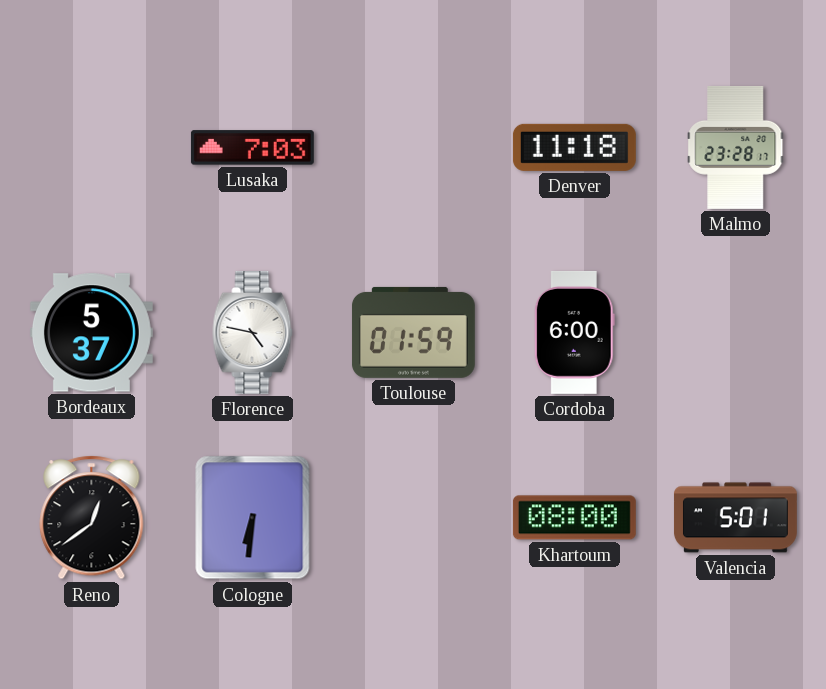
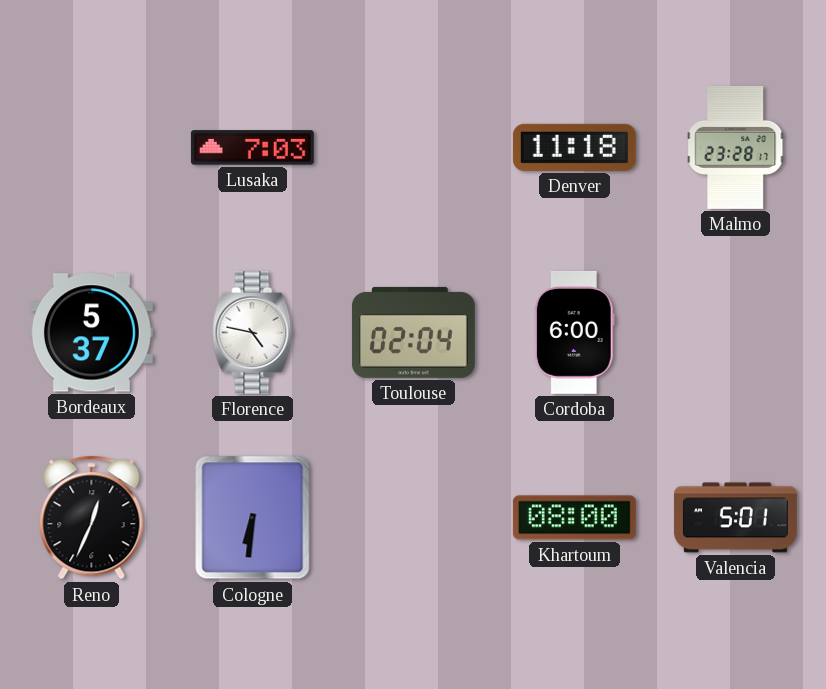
Toulouse: 01:59 -> 02:04
Reno: 12:39 -> 12:34
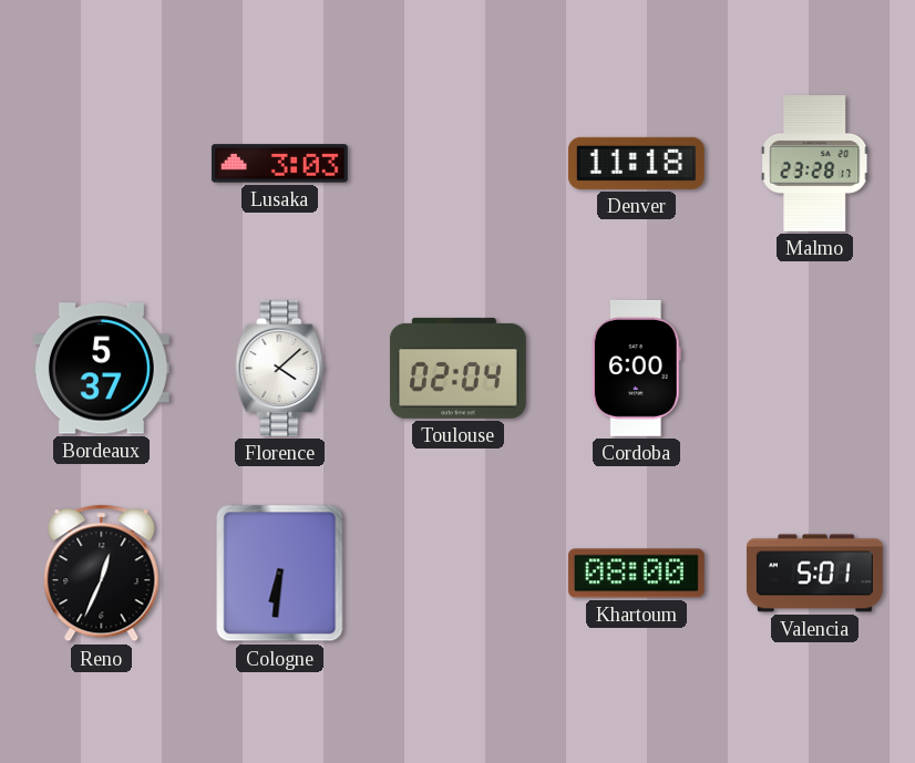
Lusaka: 7:03 -> 3:03
Florence: 4:47 -> 4:08
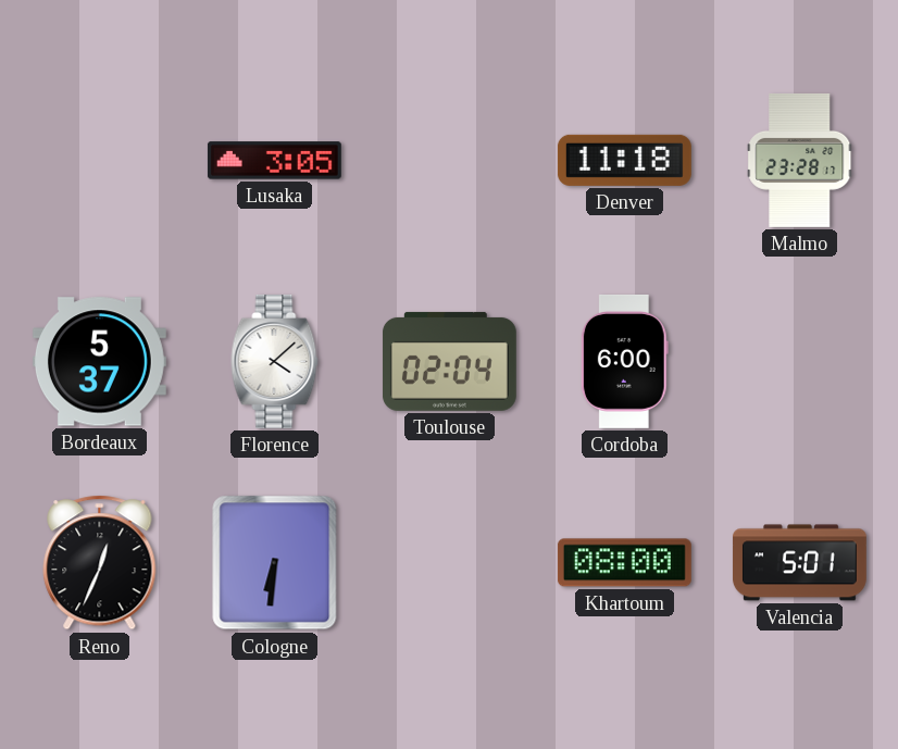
Lusaka: 3:03 -> 3:05
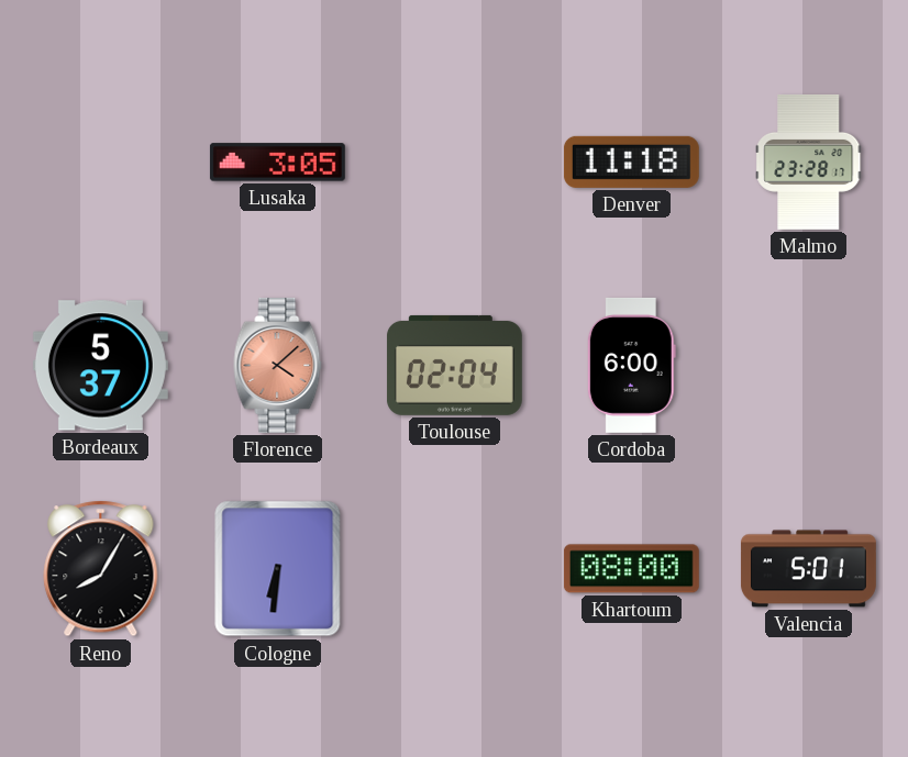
Florence dial: white -> salmon
Reno: 12:34 -> 8:05
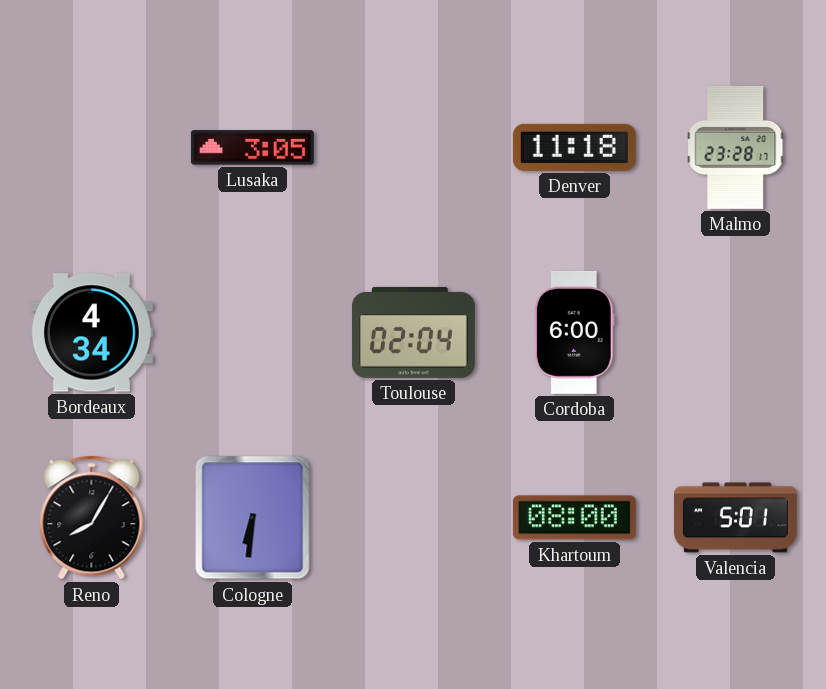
Bordeaux: 5:37 -> 4:34
Florence: 4:08 -> none
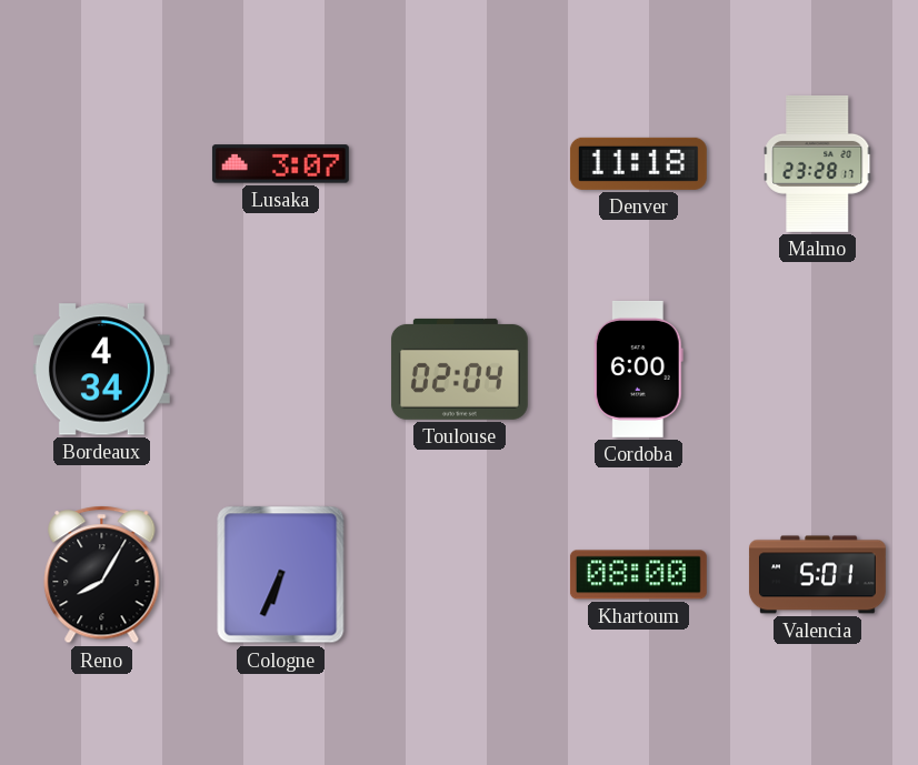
Lusaka: 3:05 -> 3:07
Cologne: 6:31 -> 6:34
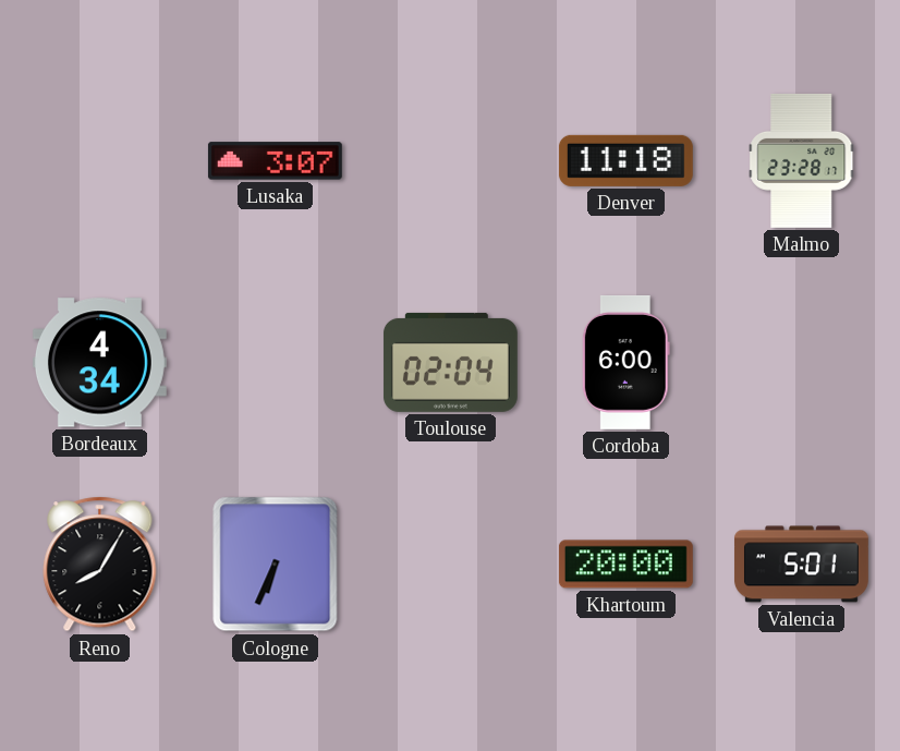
Khartoum: 08:00 -> 20:00
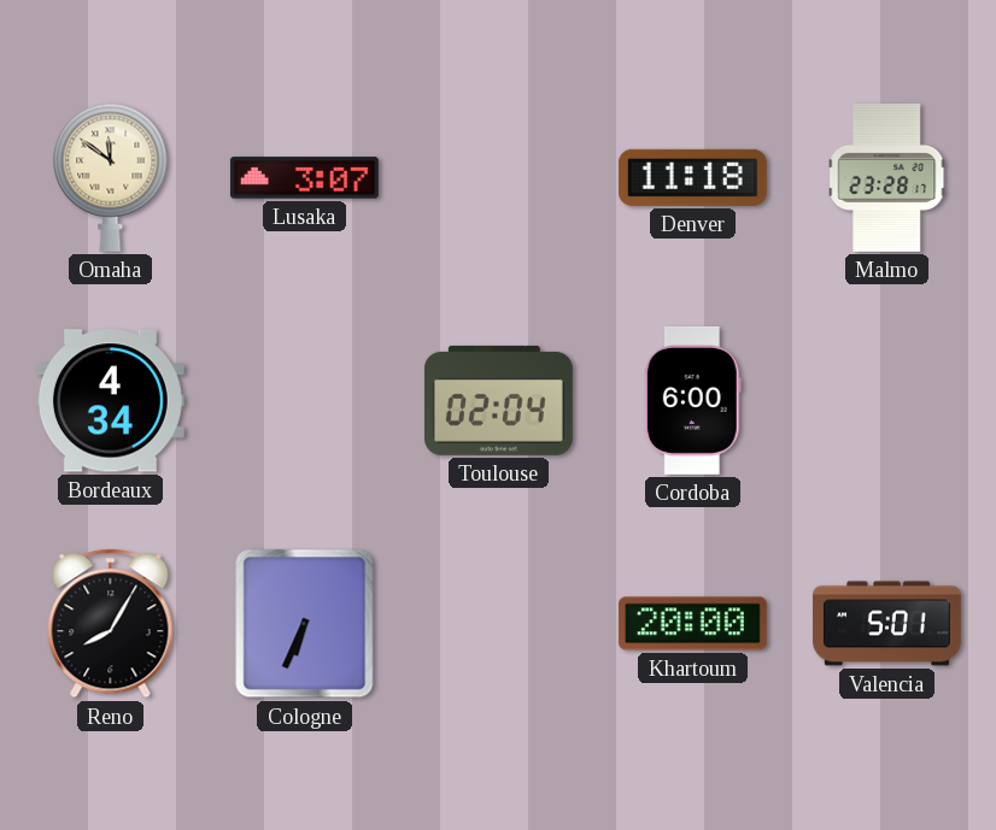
Omaha: none -> 11:51
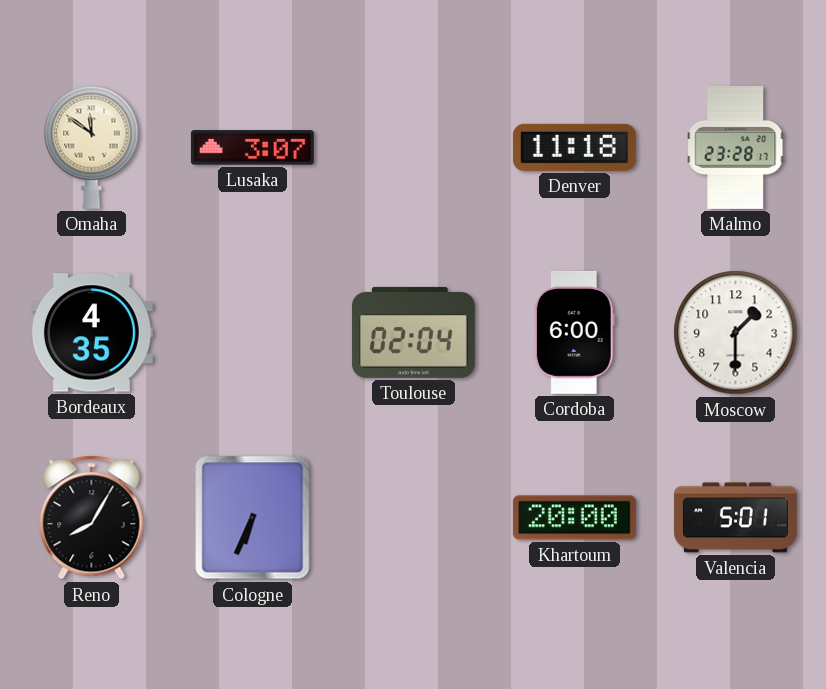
Bordeaux: 4:34 -> 4:35
Moscow: none -> 1:30
